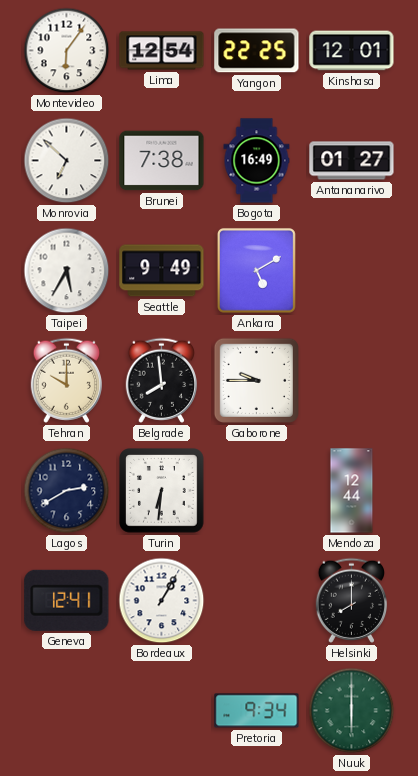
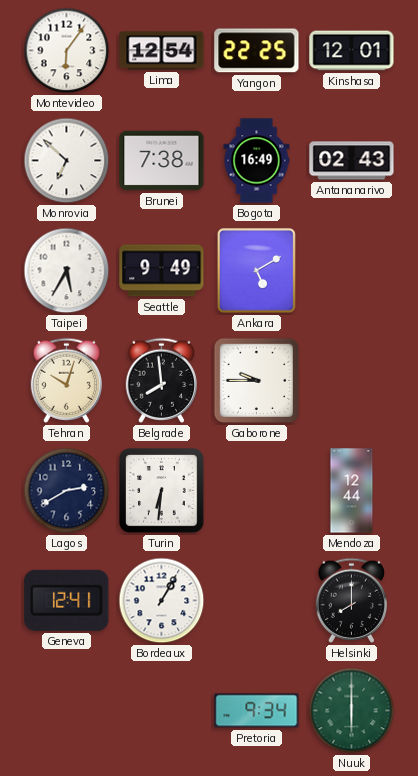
Antananarivo: 01:27 -> 02:43
Tehran: 10:00 -> 10:03
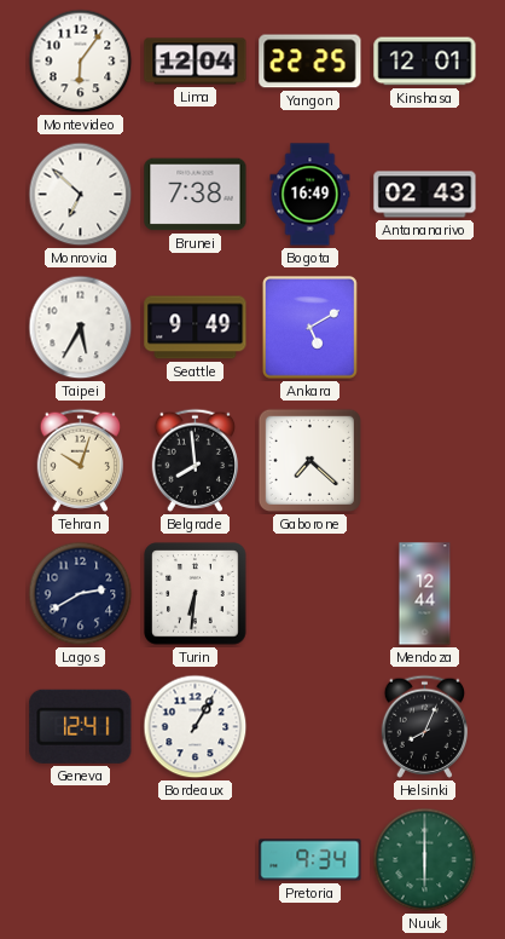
Lima: 12:54 -> 12:04
Gaborone: 9:45 -> 7:22
Helsinki: 8:00 -> 8:04
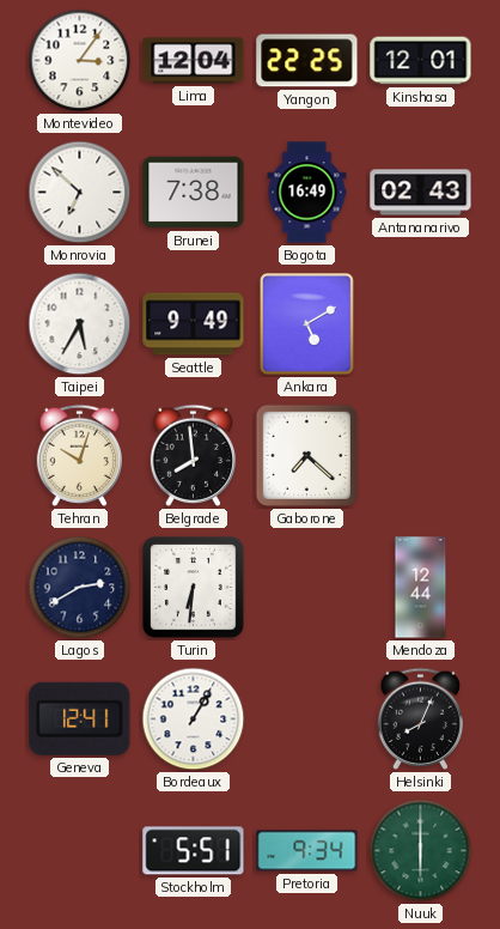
Montevideo: 6:06 -> 3:06
Stockholm: none -> 5:51
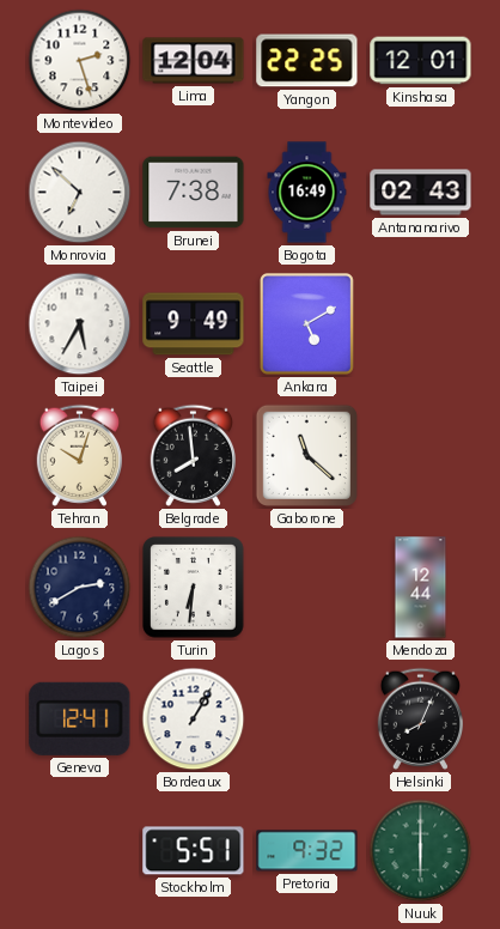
Montevideo: 3:06 -> 2:27
Gaborone: 7:22 -> 11:22
Pretoria: 9:34 -> 9:32
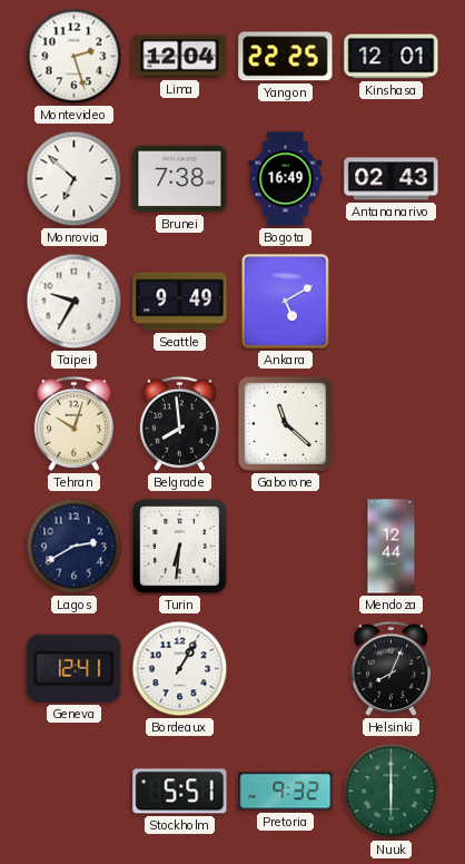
Taipei: 5:35 -> 9:35
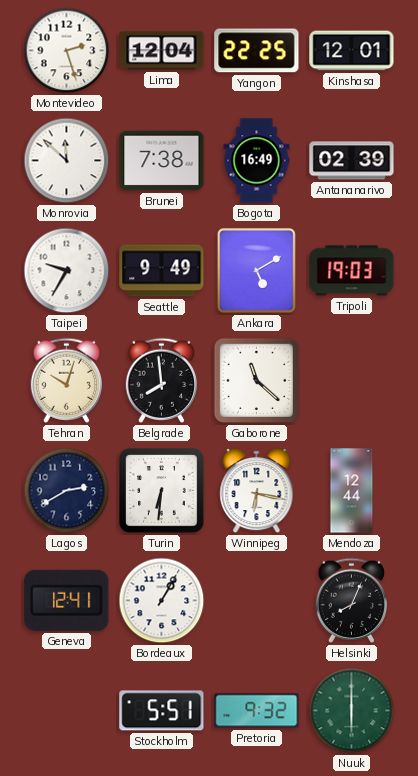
Monrovia: 6:52 -> 11:52
Antananarivo: 02:43 -> 02:39
Tripoli: none -> 19:03
Winnipeg: none -> 6:17
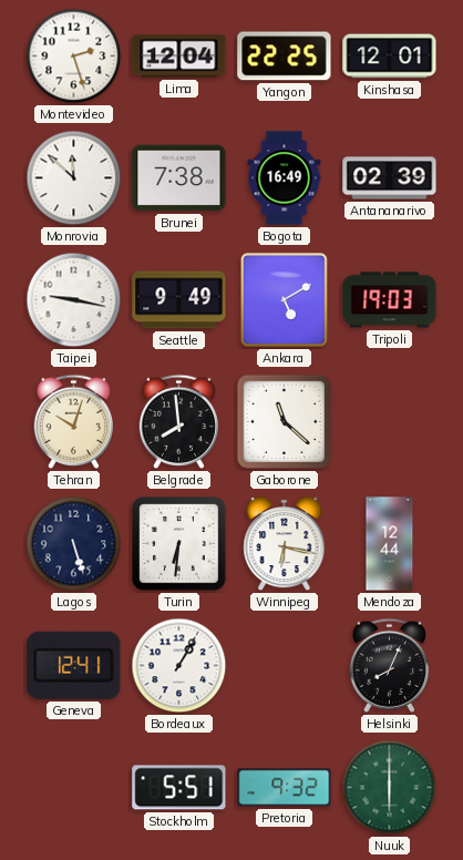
Taipei: 9:35 -> 9:17
Lagos: 2:40 -> 5:27
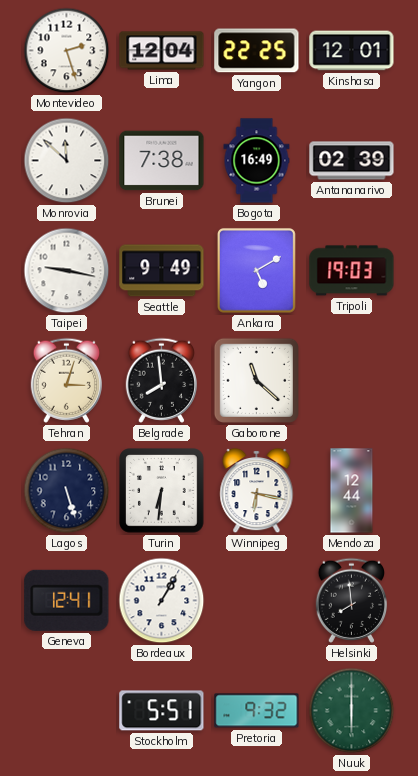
Tehran: 10:03 -> 3:03
Helsinki: 8:04 -> 7:59
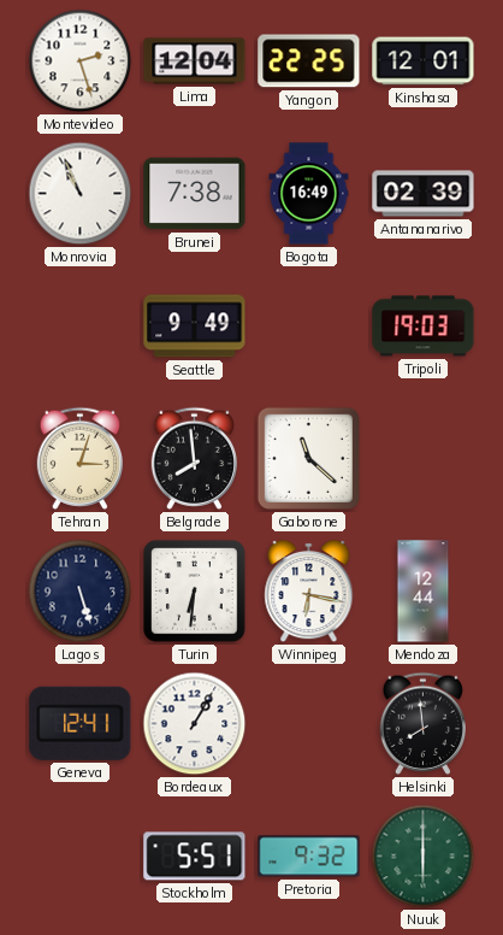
Monrovia: 11:52 -> 10:56
Taipei: 9:17 -> none
Ankara: 5:10 -> none
